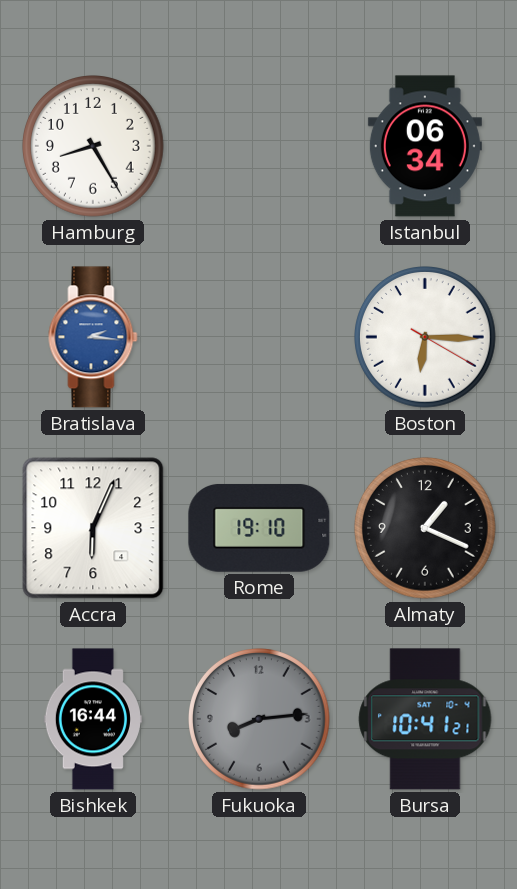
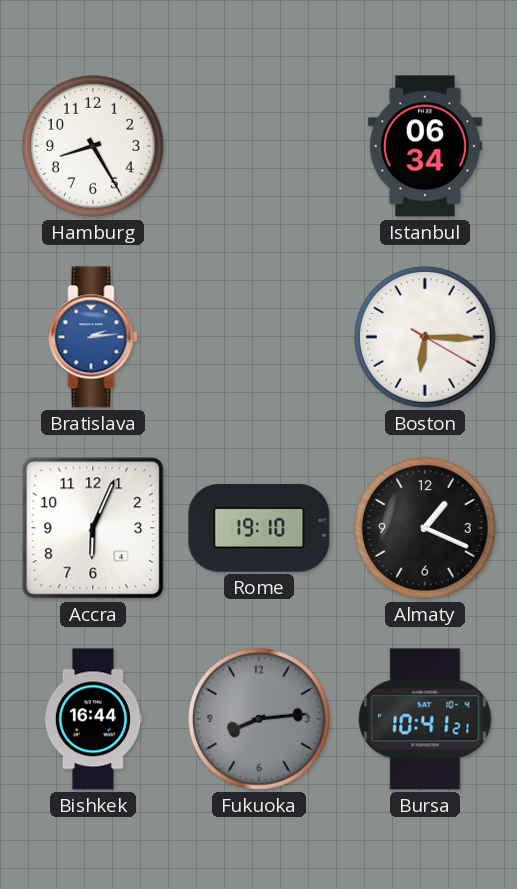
Bratislava: 2:16 -> 2:14
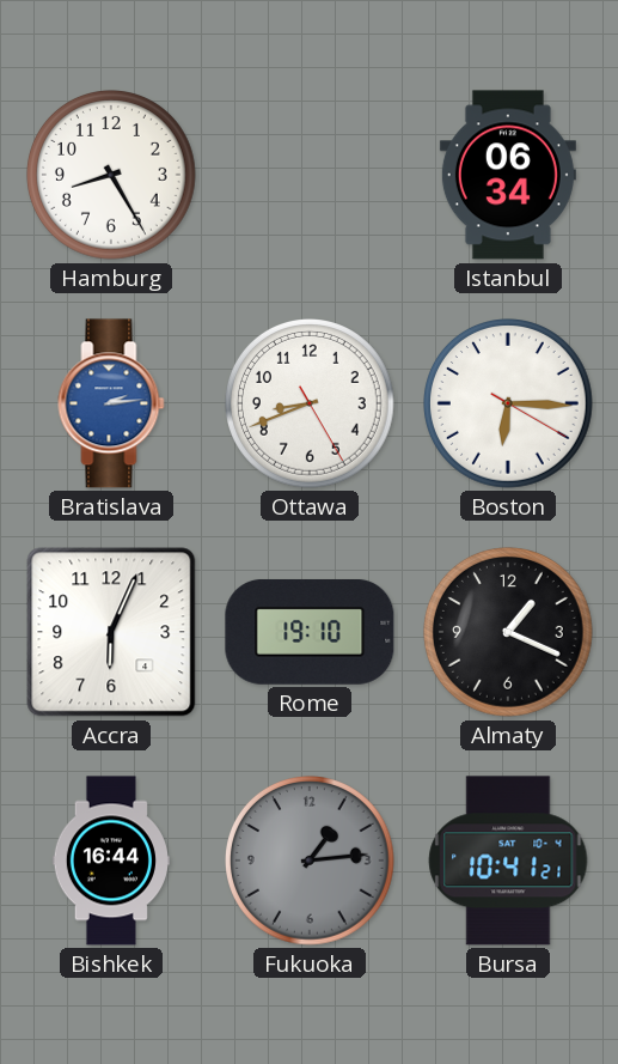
Ottawa: none -> 8:41
Fukuoka: 8:14 -> 1:14
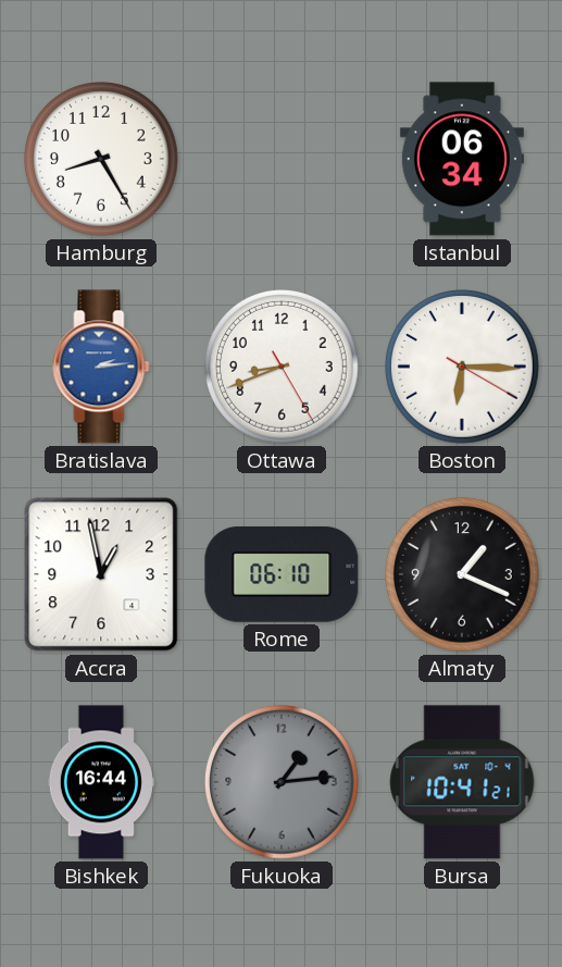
Accra: 6:04 -> 12:58
Rome: 19:10 -> 06:10
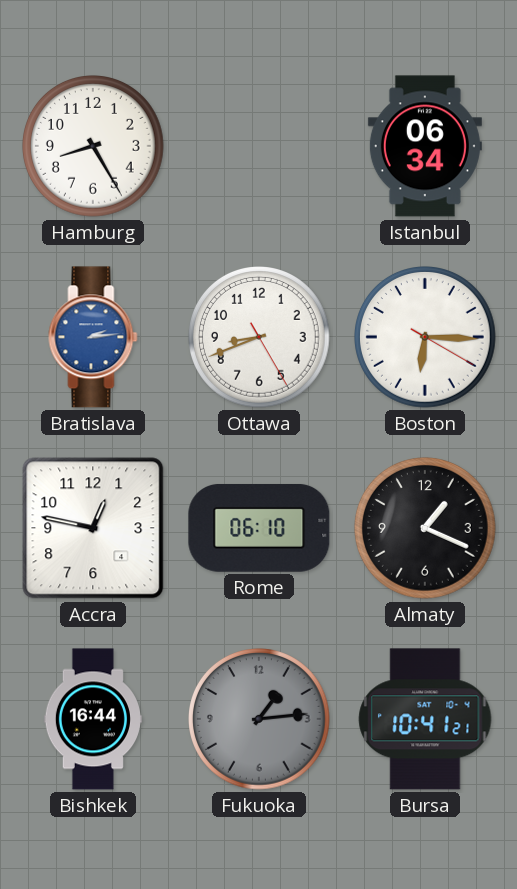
Accra: 12:58 -> 12:47
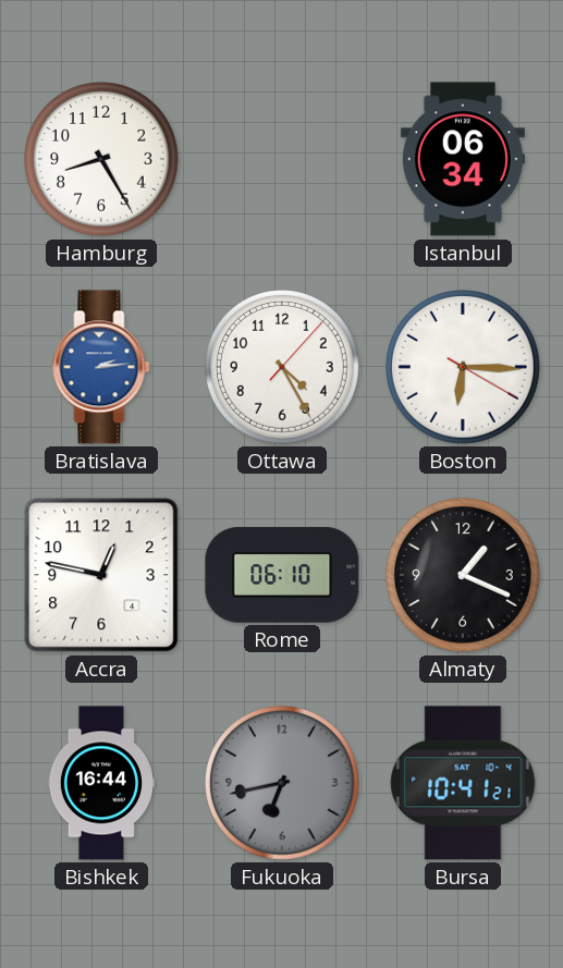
Ottawa: 8:41 -> 4:25
Fukuoka: 1:14 -> 6:43
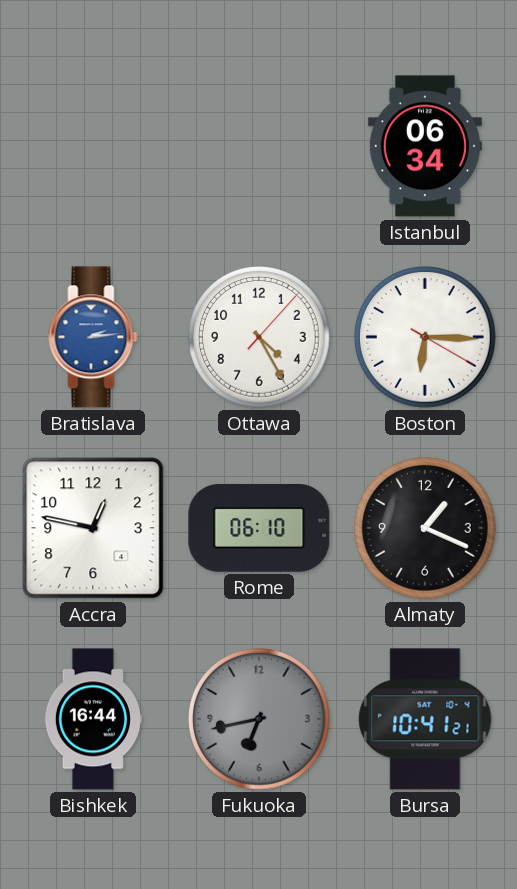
Hamburg: 8:25 -> none
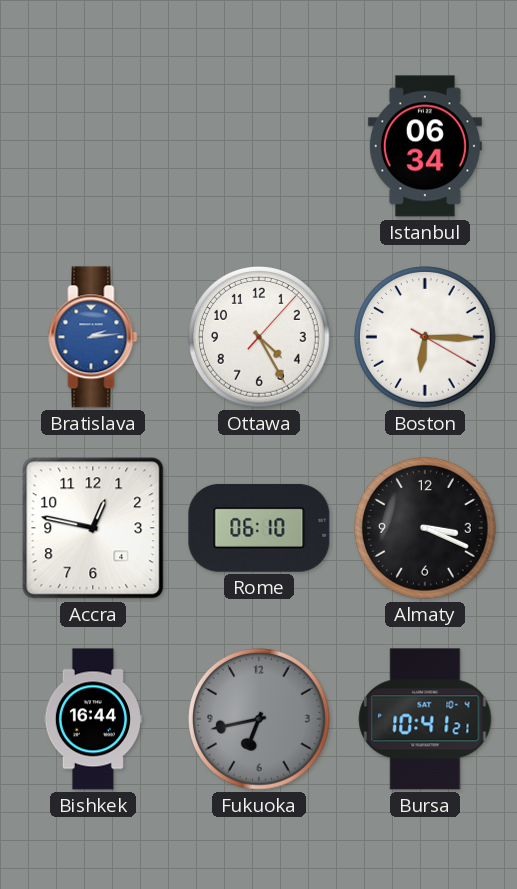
Almaty: 1:19 -> 3:19
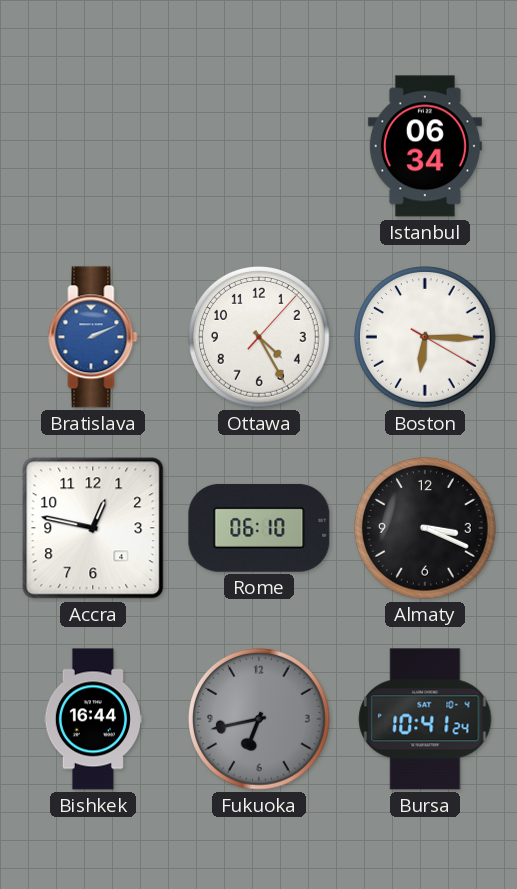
Bratislava: 2:14 -> 2:11
Bursa: 10:41:21 -> 10:41:24
